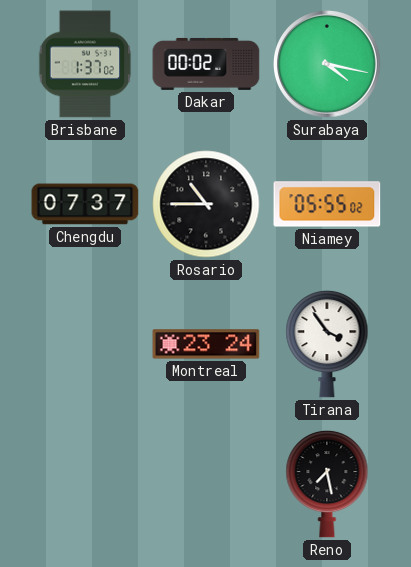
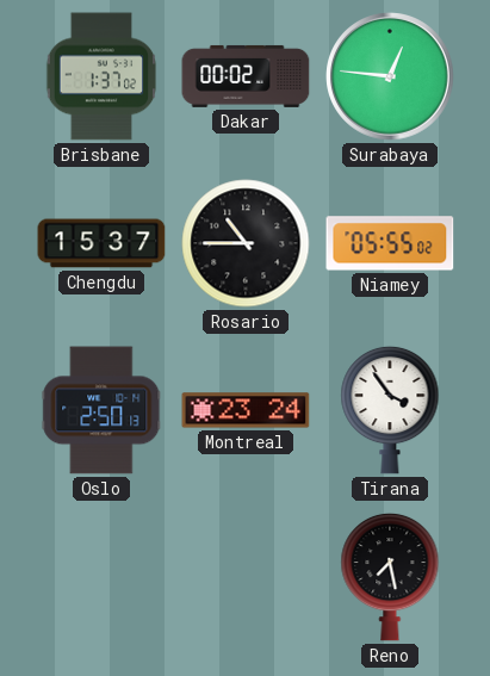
Surabaya: 4:17 -> 12:46
Chengdu: 07:37 -> 15:37
Oslo: none -> 2:50
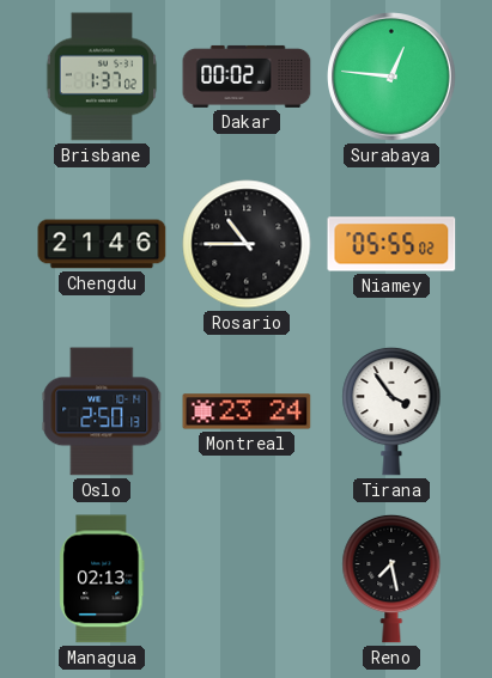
Chengdu: 15:37 -> 21:46
Managua: none -> 02:13
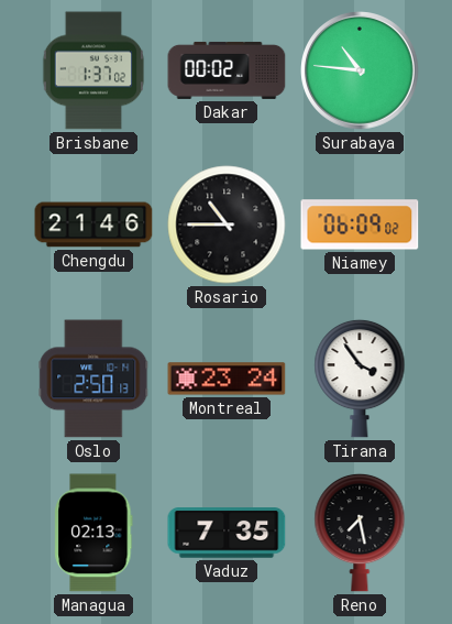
Surabaya: 12:46 -> 10:46
Niamey: 05:55 -> 06:09
Vaduz: none -> 7:35
